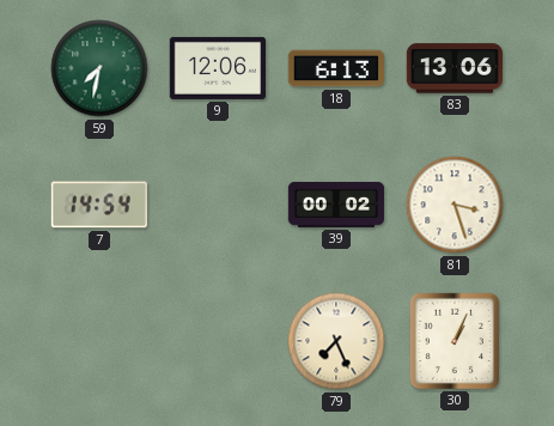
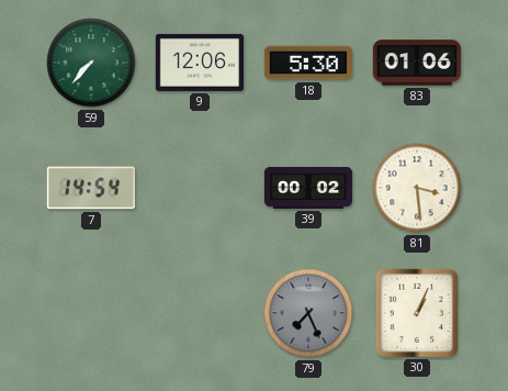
59: 7:32 -> 7:37
18: 6:13 -> 5:30
83: 13:06 -> 01:06
81: 3:27 -> 3:29
79 dial: cream -> grey
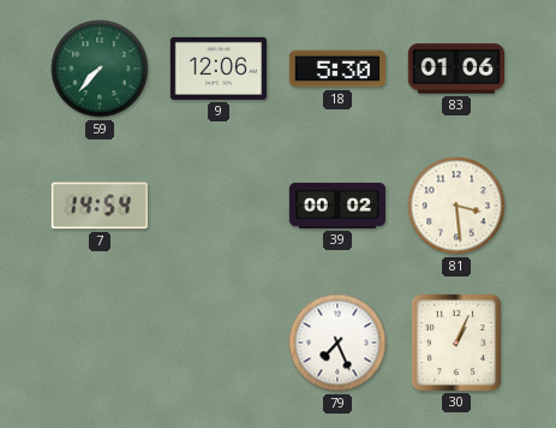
79 dial: grey -> white
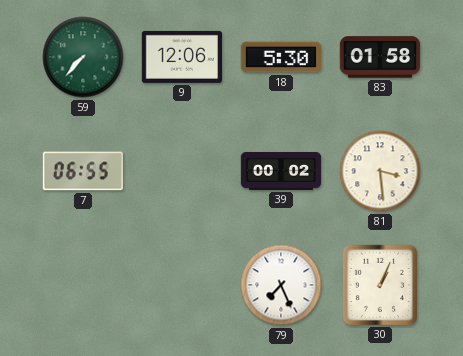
83: 01:06 -> 01:58
7: 14:54 -> 06:55
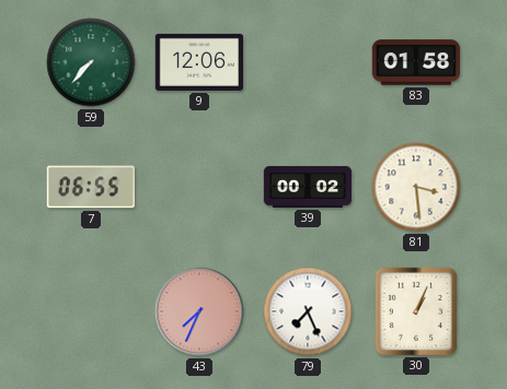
18: 5:30 -> none
43: none -> 7:34
